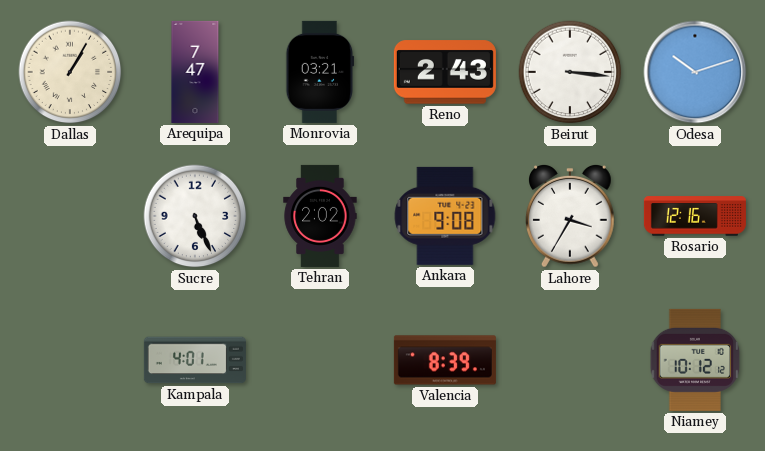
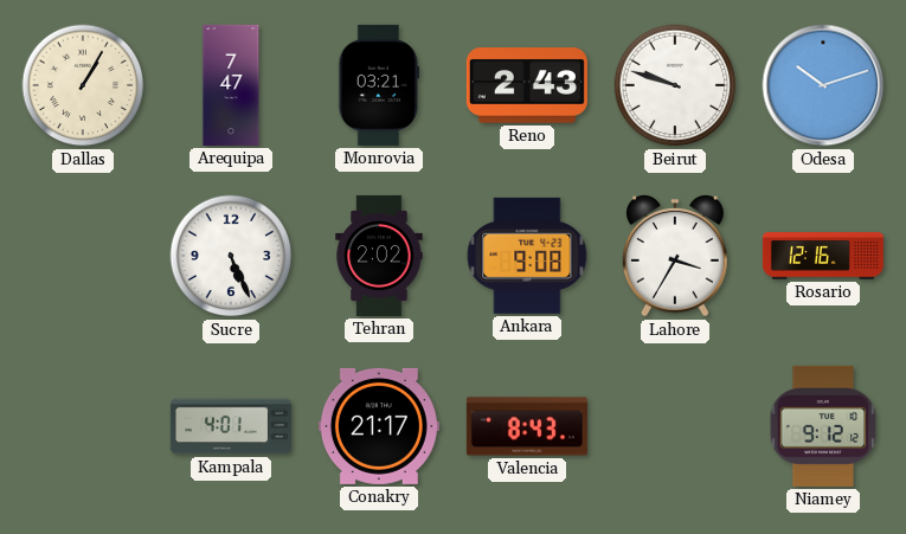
Beirut: 3:16 -> 9:48
Conakry: none -> 21:17
Valencia: 8:39 -> 8:43
Niamey: 10:12 -> 9:12
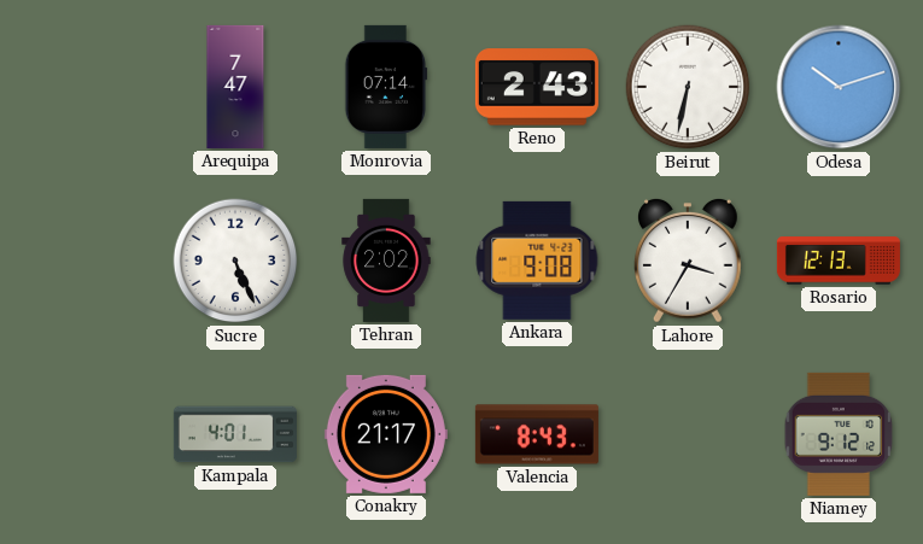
Dallas: 1:05 -> none
Monrovia: 03:21 -> 07:14
Beirut: 9:48 -> 6:32
Rosario: 12:16 -> 12:13
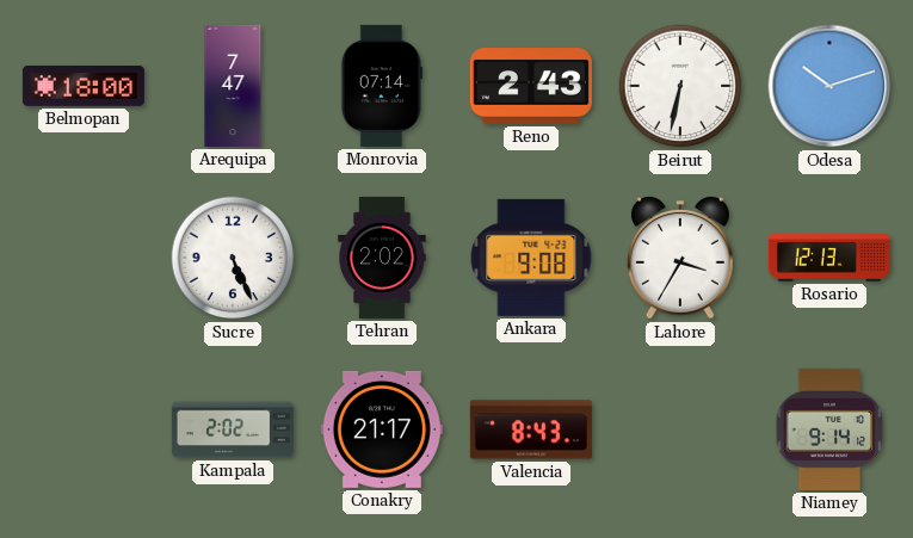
Belmopan: none -> 18:00
Kampala: 4:01 -> 2:02
Niamey: 9:12 -> 9:14
